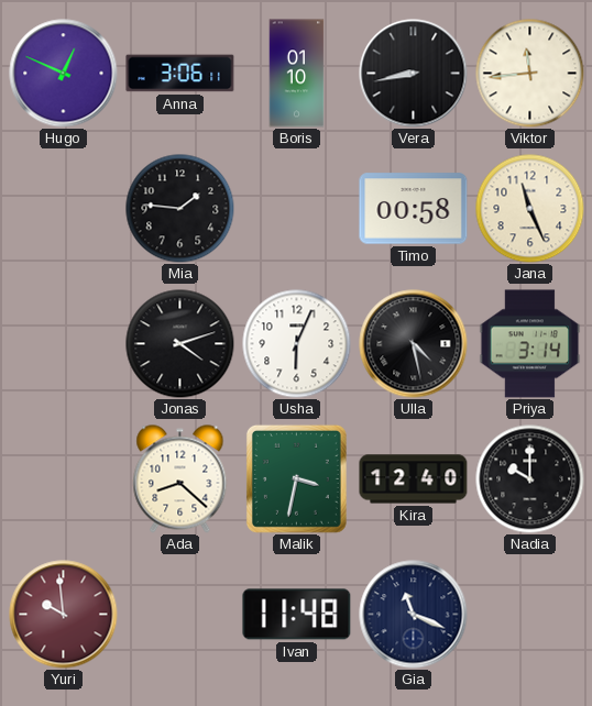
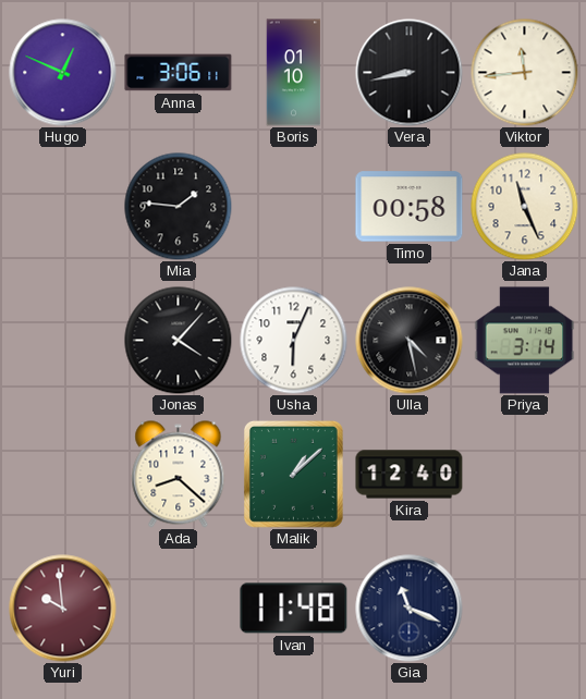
Jonas: 4:12 -> 4:07
Malik: 3:32 -> 1:08
Nadia: 10:00 -> none
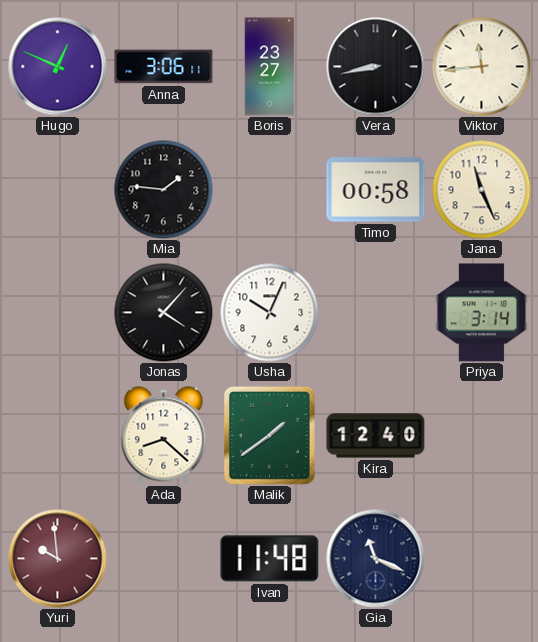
Boris: 01:10 -> 23:27
Usha: 6:04 -> 10:04
Ulla: 4:28 -> none
Malik: 1:08 -> 1:39
